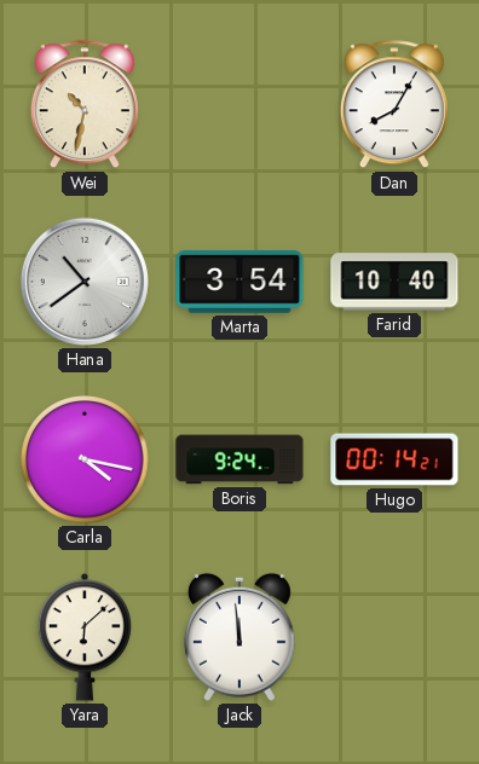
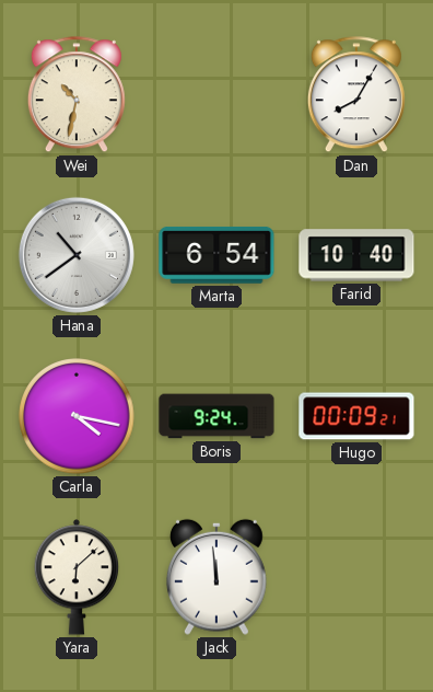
Marta: 3:54 -> 6:54
Hugo: 00:14 -> 00:09
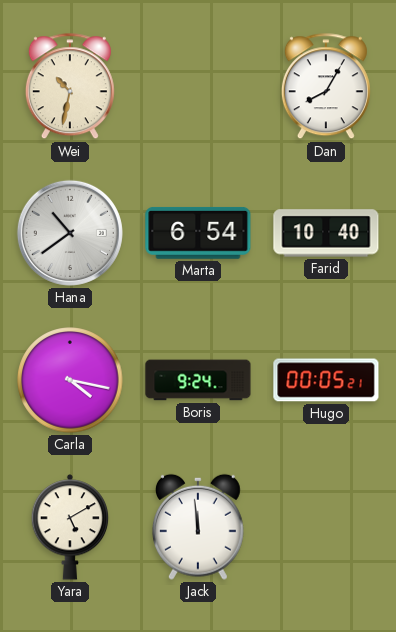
Hugo: 00:09 -> 00:05
Yara: 6:08 -> 5:10
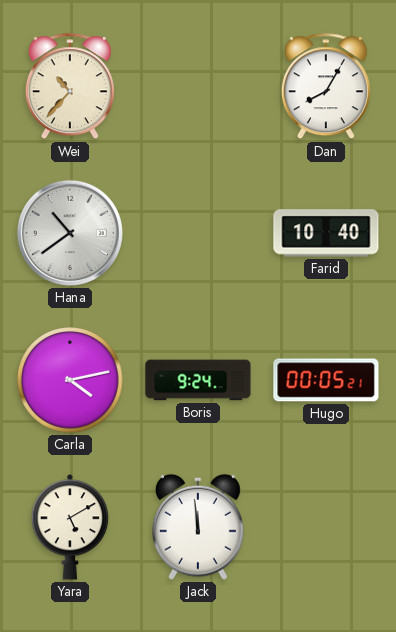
Wei: 10:32 -> 10:37
Marta: 6:54 -> none
Carla: 4:17 -> 4:13
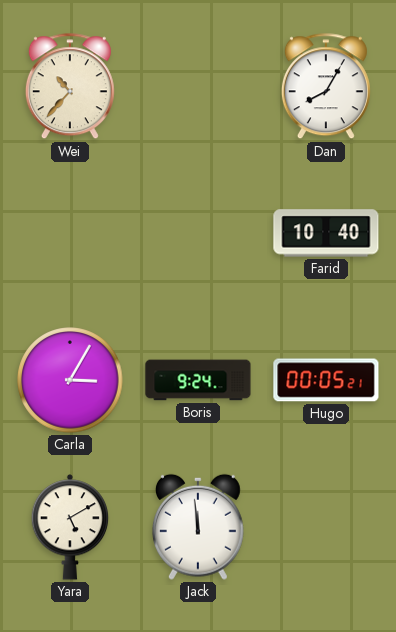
Hana: 10:39 -> none
Carla: 4:13 -> 3:05
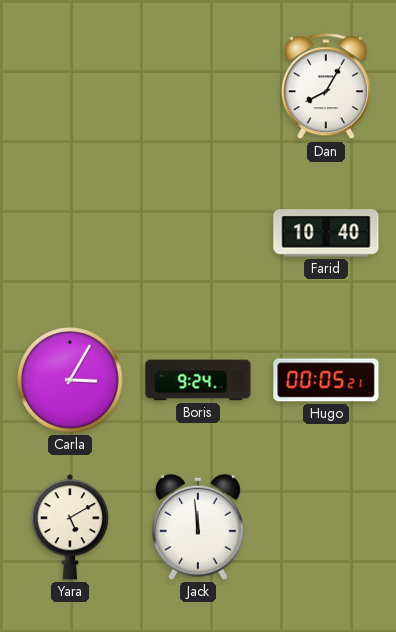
Wei: 10:37 -> none
